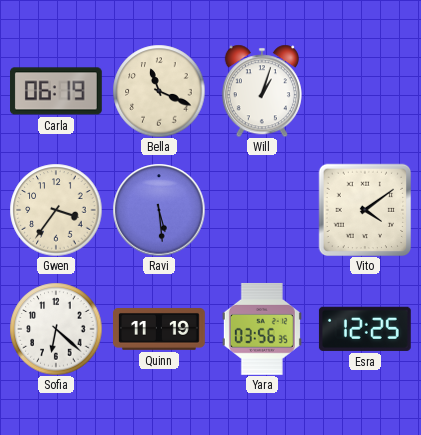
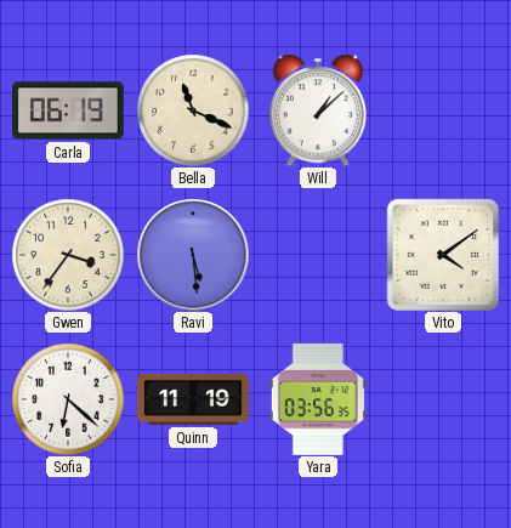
Will: 1:03 -> 1:08
Esra: 12:25 -> none
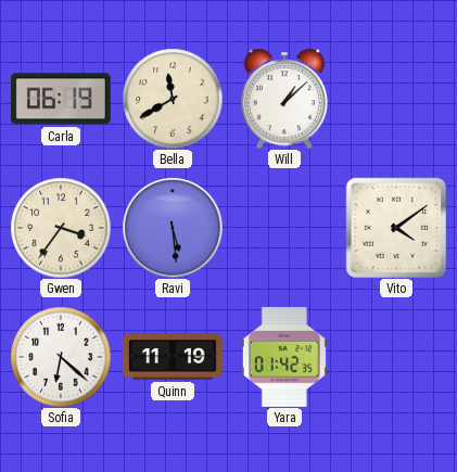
Bella: 11:19 -> 11:40
Yara: 03:56 -> 01:42
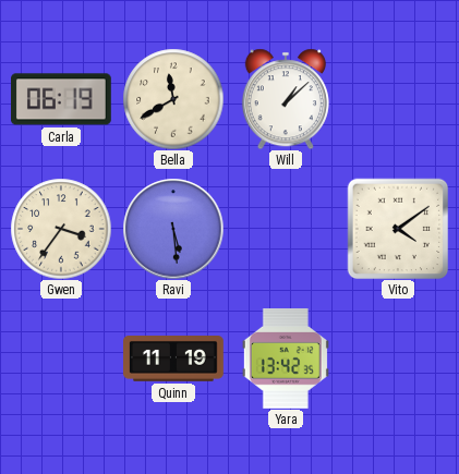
Sofia: 6:22 -> none
Yara: 01:42 -> 13:42
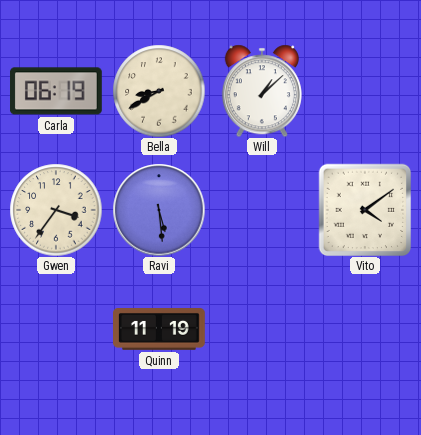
Bella: 11:40 -> 8:40
Yara: 13:42 -> none
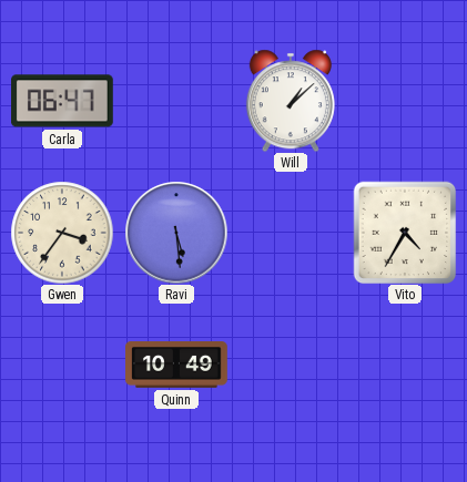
Carla: 06:19 -> 06:47
Bella: 8:40 -> none
Vito: 4:09 -> 4:35
Quinn: 11:19 -> 10:49
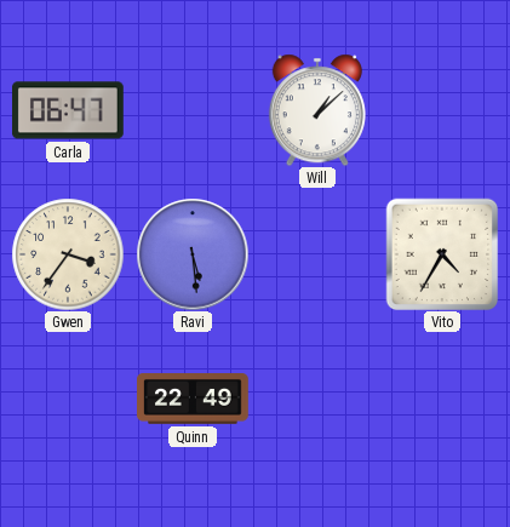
Quinn: 10:49 -> 22:49
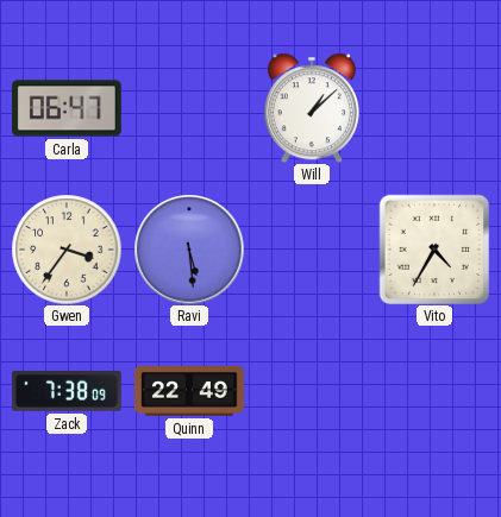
Zack: none -> 7:38
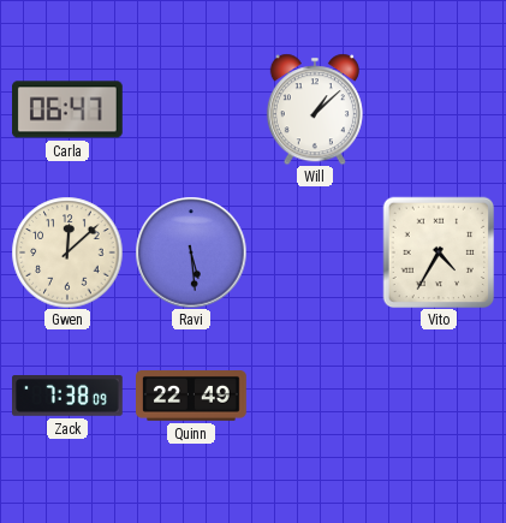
Gwen: 3:36 -> 12:08
